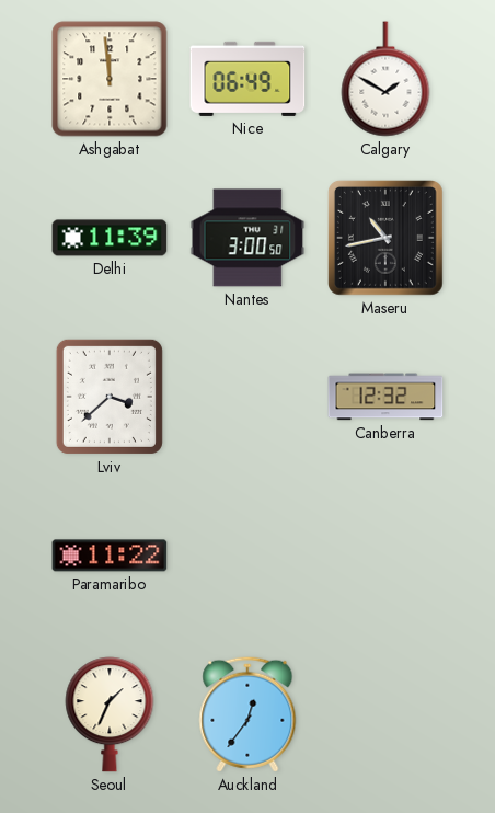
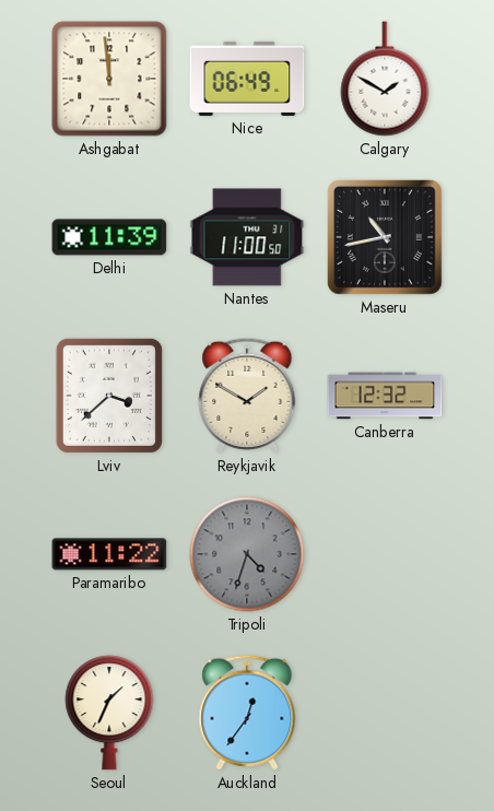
Nantes: 3:00 -> 11:00
Reykjavik: none -> 1:50
Tripoli: none -> 4:33
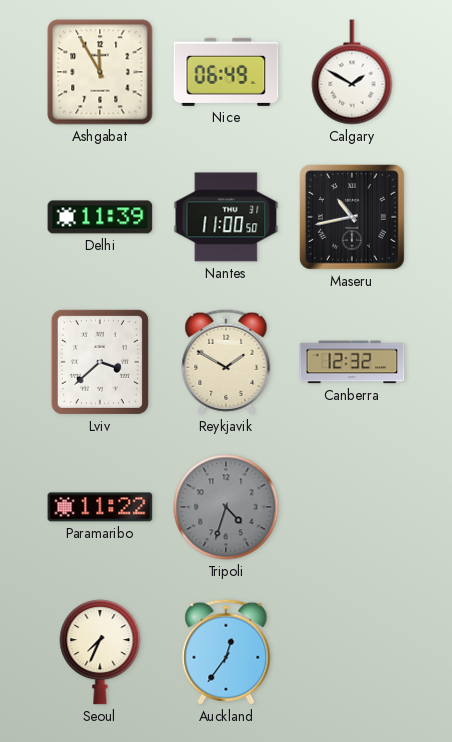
Ashgabat: 11:59 -> 11:55
Seoul: 1:34 -> 7:34
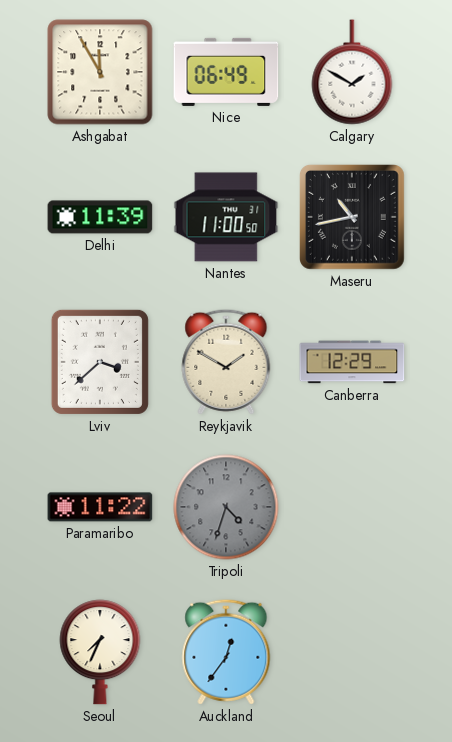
Canberra: 12:32 -> 12:29
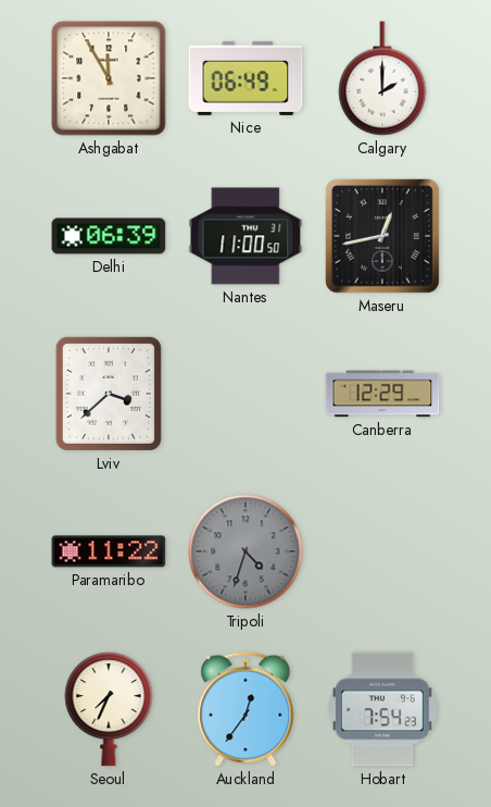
Calgary: 1:50 -> 2:00
Delhi: 11:39 -> 06:39
Maseru: 10:43 -> 12:43
Reykjavik: 1:50 -> none
Hobart: none -> 7:54
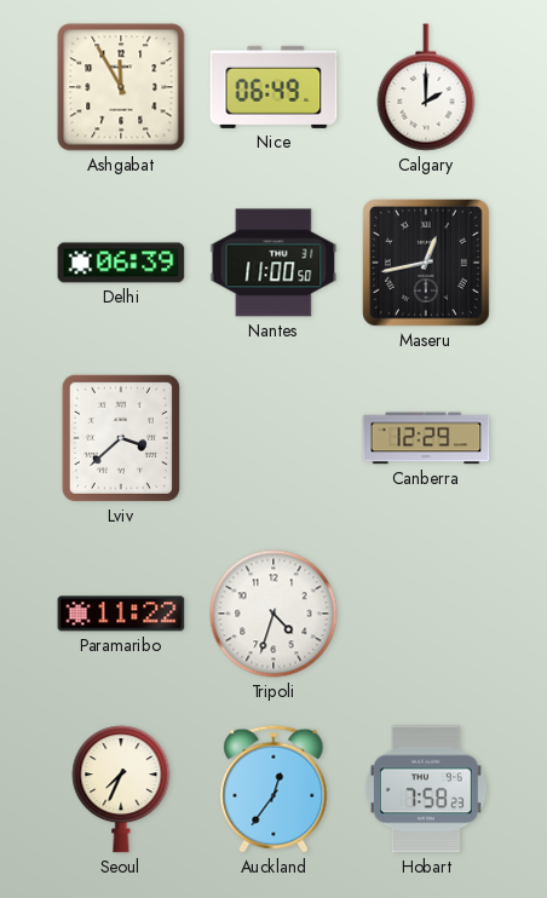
Tripoli dial: grey -> white
Hobart: 7:54 -> 7:58
